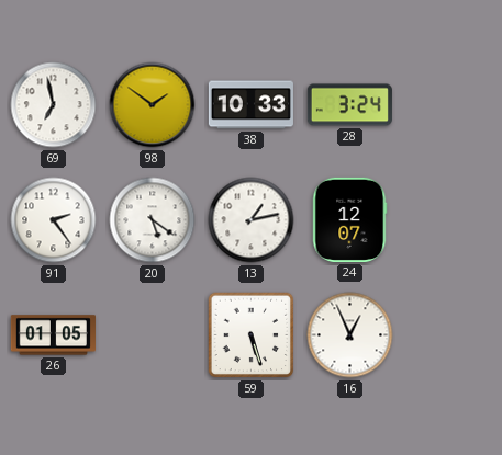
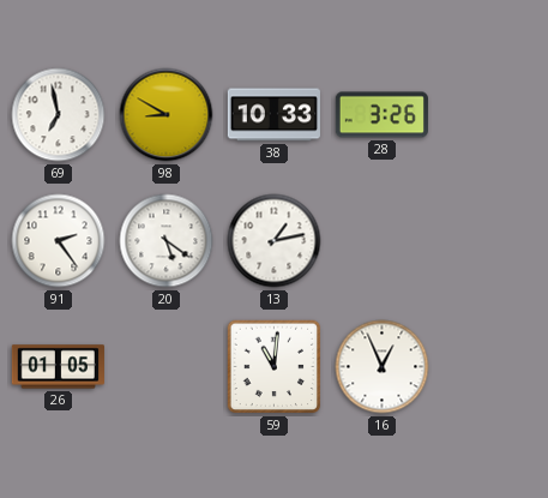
98: 1:51 -> 8:50
28: 3:24 -> 3:26
24: 12:07 -> none
59: 5:27 -> 11:01
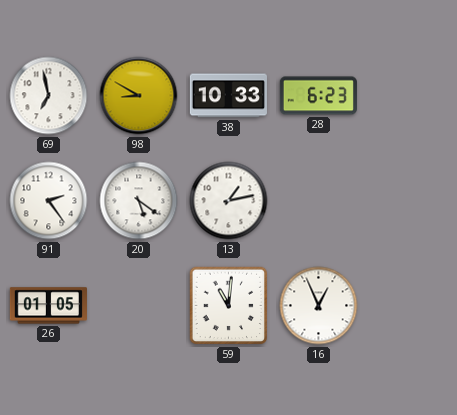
28: 3:26 -> 6:23
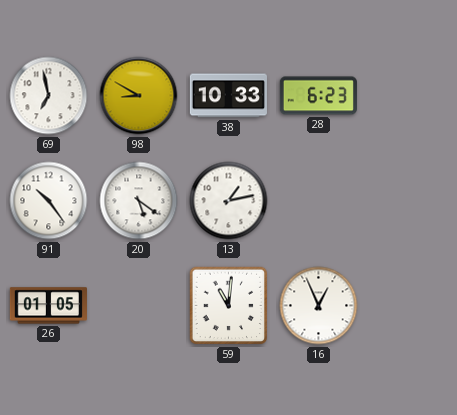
91: 2:24 -> 10:24
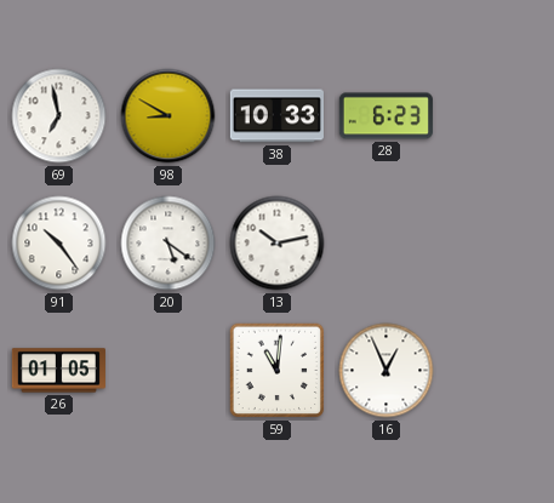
13: 1:13 -> 10:13
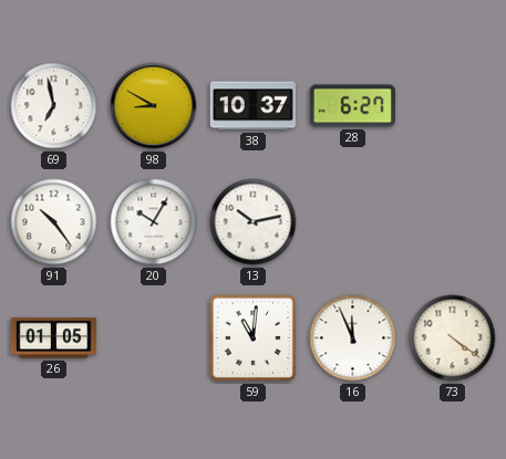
38: 10:33 -> 10:37
28: 6:23 -> 6:27
20: 5:21 -> 10:05
16: 12:56 -> 11:56
73: none -> 4:21
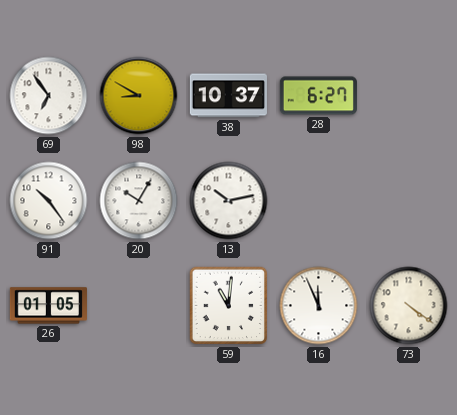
69: 6:58 -> 6:54
